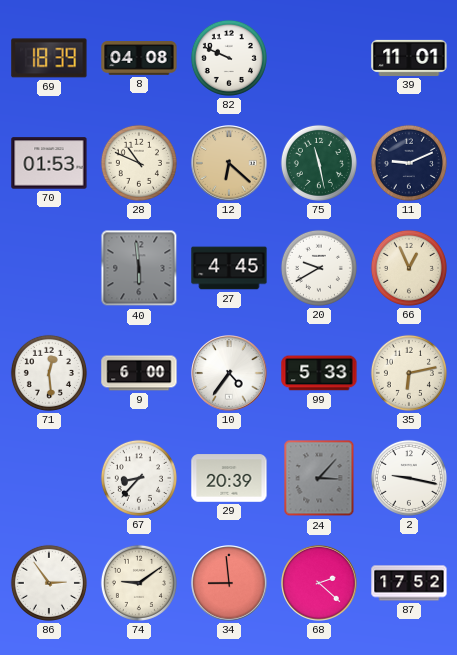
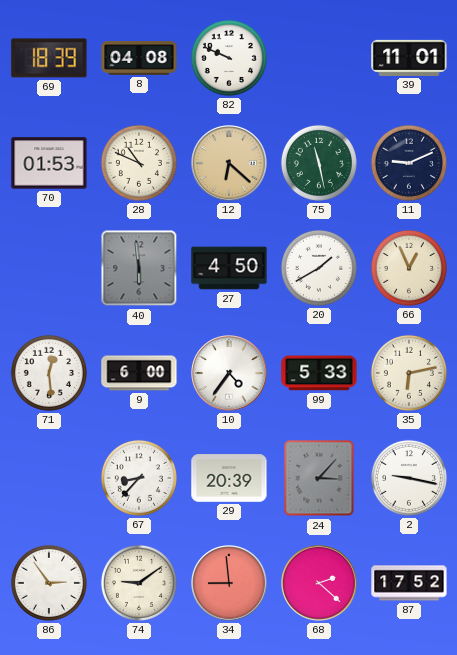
27: 4:45 -> 4:50
20: 9:40 -> 1:40
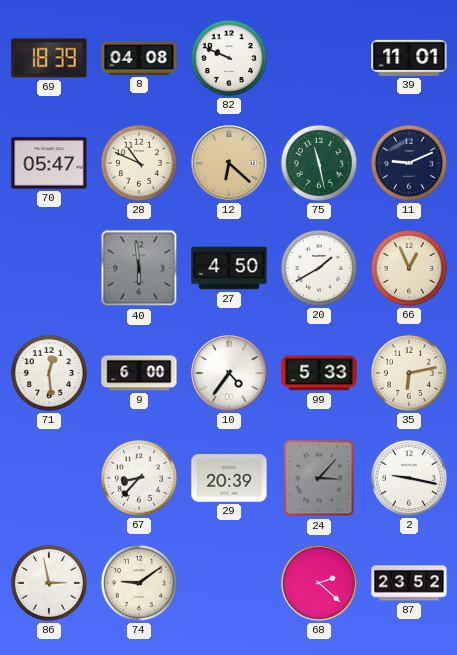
70: 01:53 -> 05:47
86: 2:54 -> 2:58
34: 8:59 -> none
87: 17:52 -> 23:52
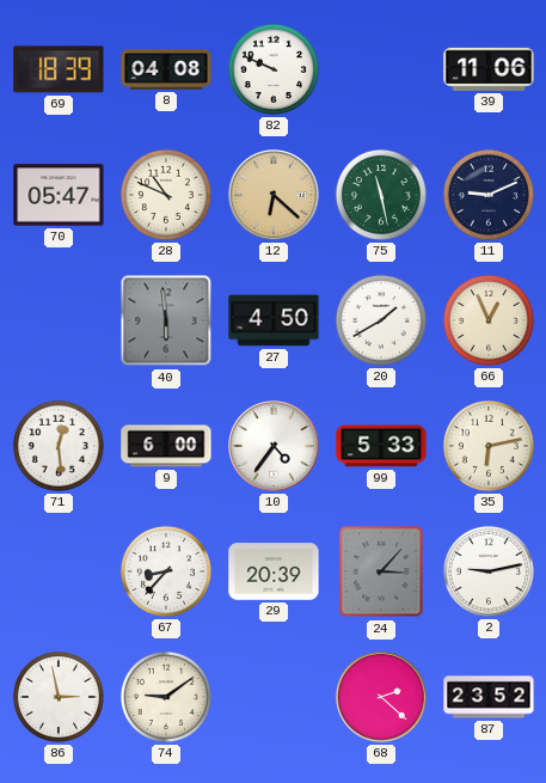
39: 11:01 -> 11:06
2: 9:17 -> 9:13
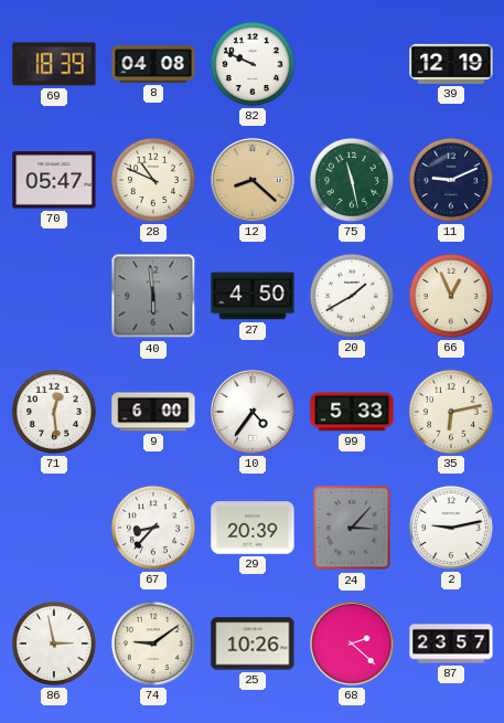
39: 11:06 -> 12:19
12: 6:22 -> 8:22
25: none -> 10:26
87: 23:52 -> 23:57
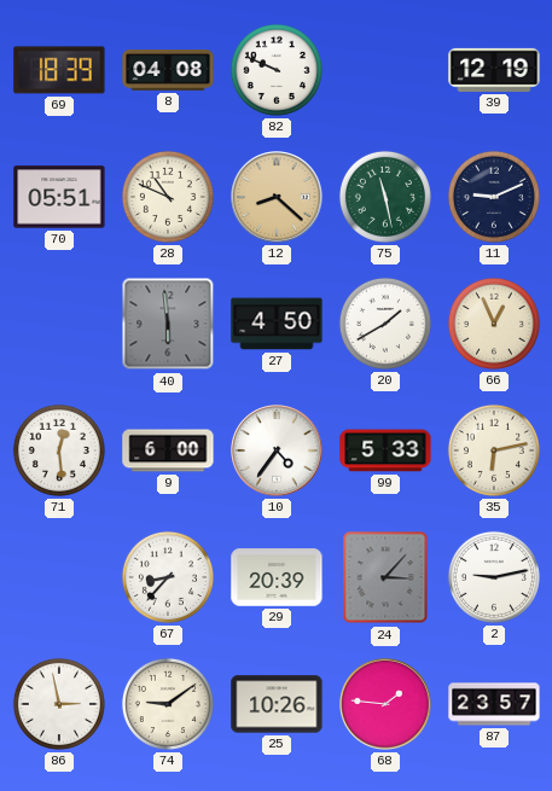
70: 05:47 -> 05:51
68: 2:22 -> 1:46
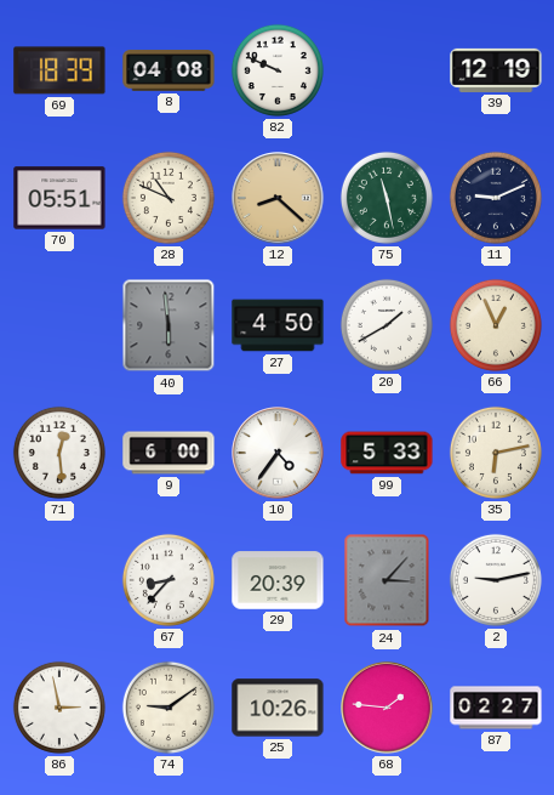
87: 23:57 -> 02:27
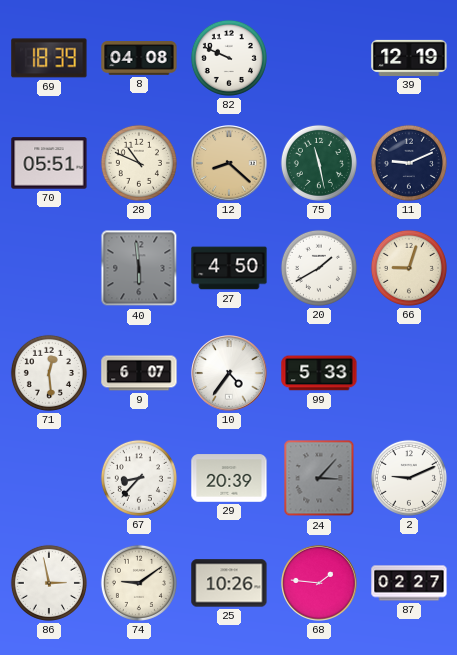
66: 12:56 -> 9:03
9: 6:00 -> 6:07
35: 6:13 -> none
2: 9:13 -> 9:11
